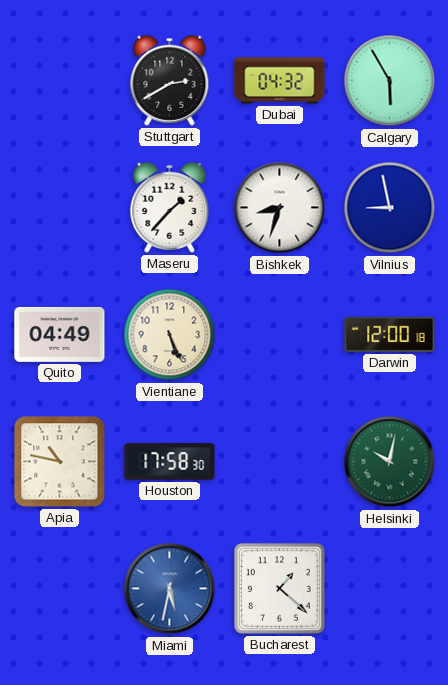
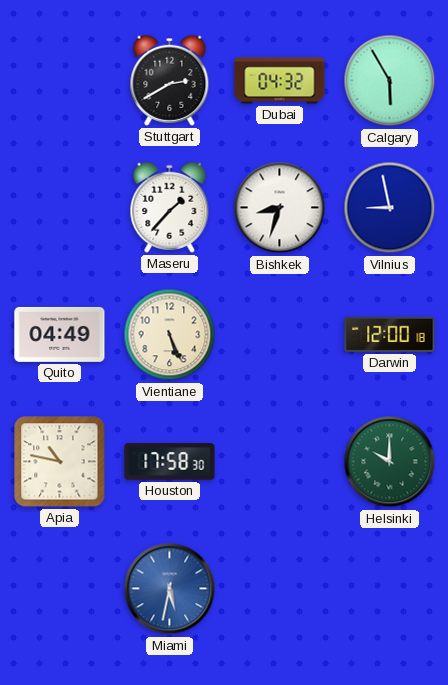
Helsinki: 10:02 -> 10:00
Bucharest: 1:22 -> none
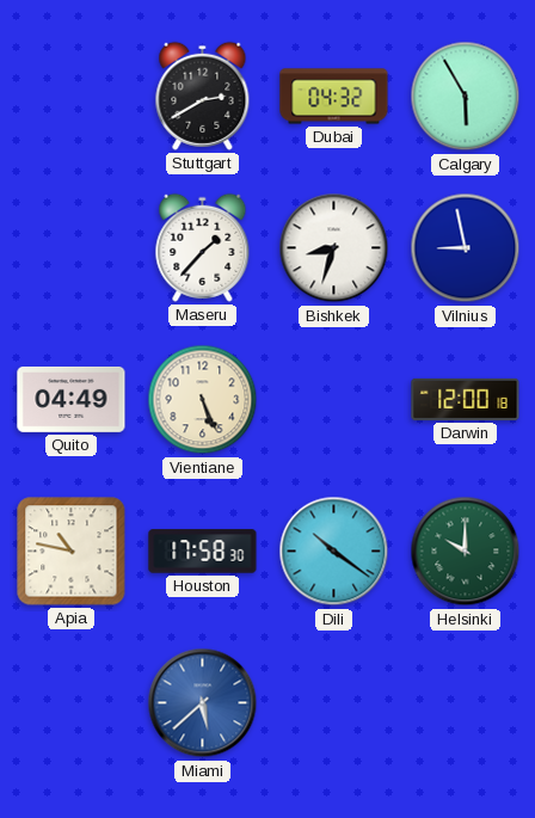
Dili: none -> 10:21
Miami: 5:32 -> 5:38
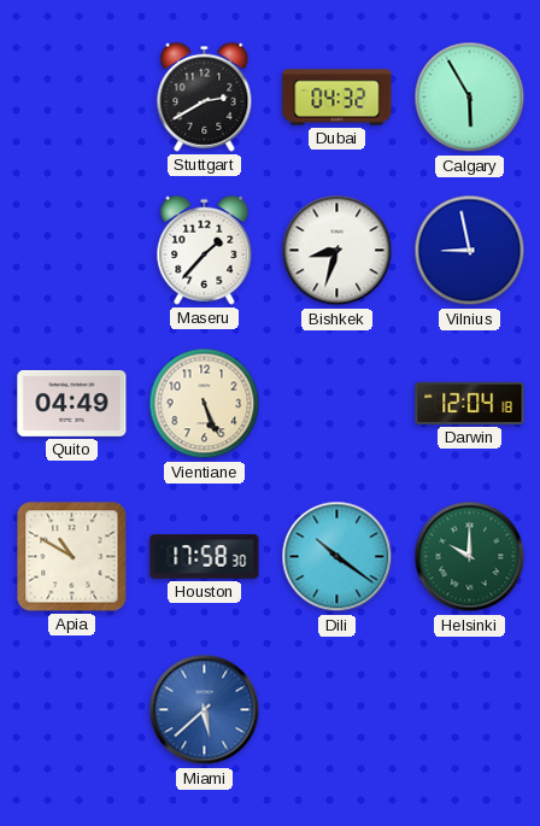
Darwin: 12:00 -> 12:04
Apia: 10:47 -> 10:50
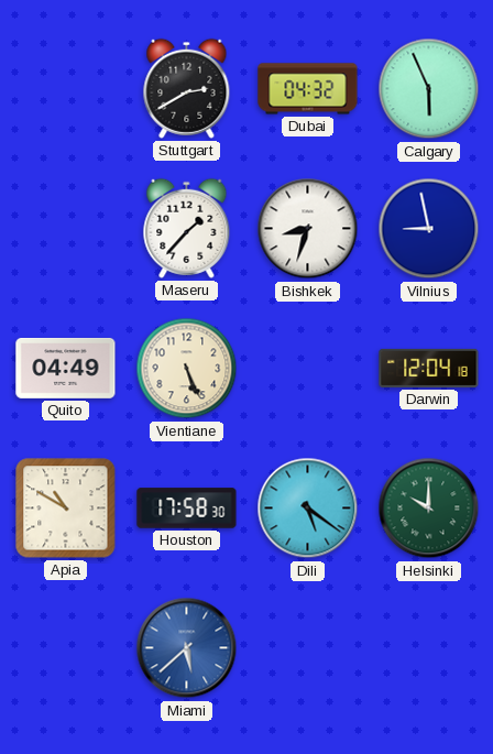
Calgary: 5:55 -> 5:56
Dili: 10:21 -> 5:21
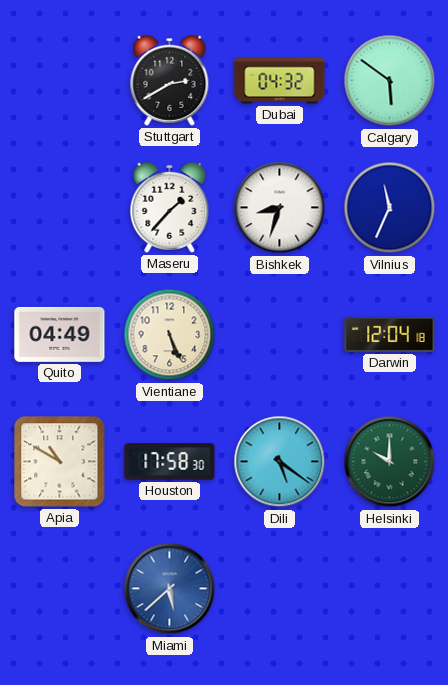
Calgary: 5:56 -> 5:51
Vilnius: 8:58 -> 11:34
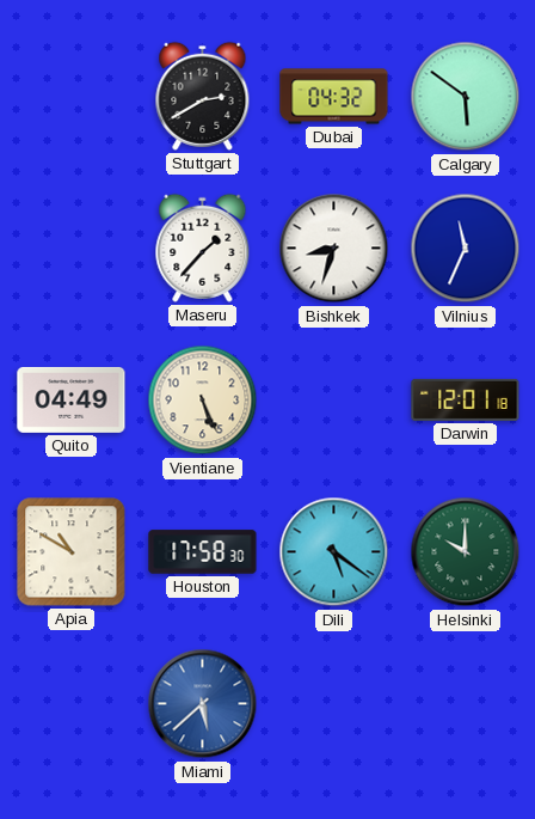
Darwin: 12:04 -> 12:01
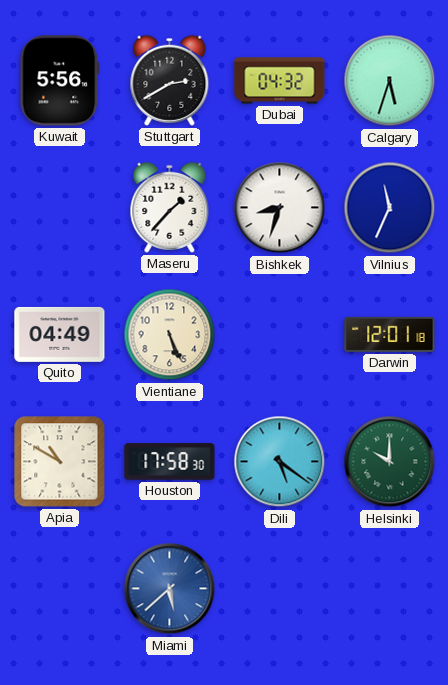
Kuwait: none -> 5:56
Calgary: 5:51 -> 5:33
